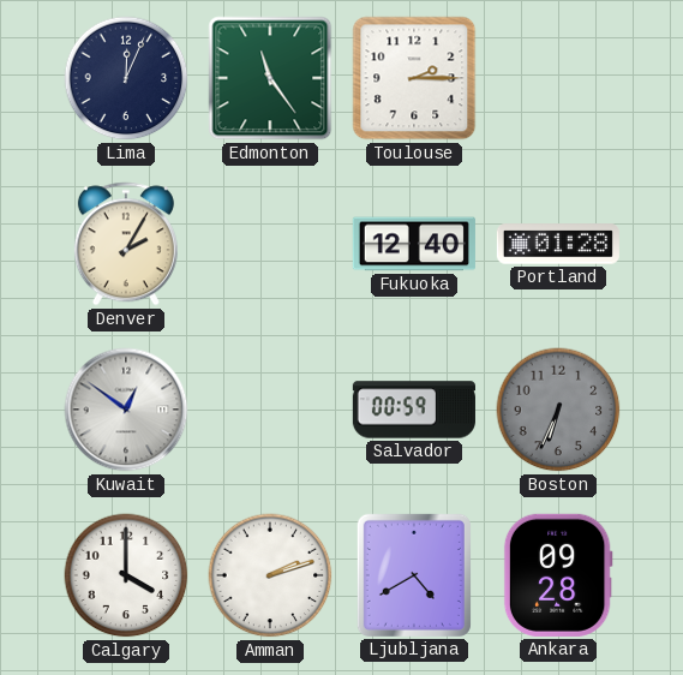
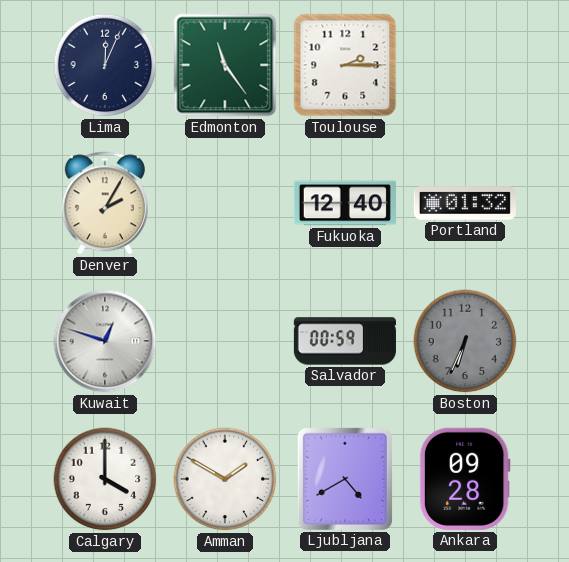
Portland: 01:28 -> 01:32
Kuwait: 12:51 -> 12:48
Amman: 2:12 -> 1:50
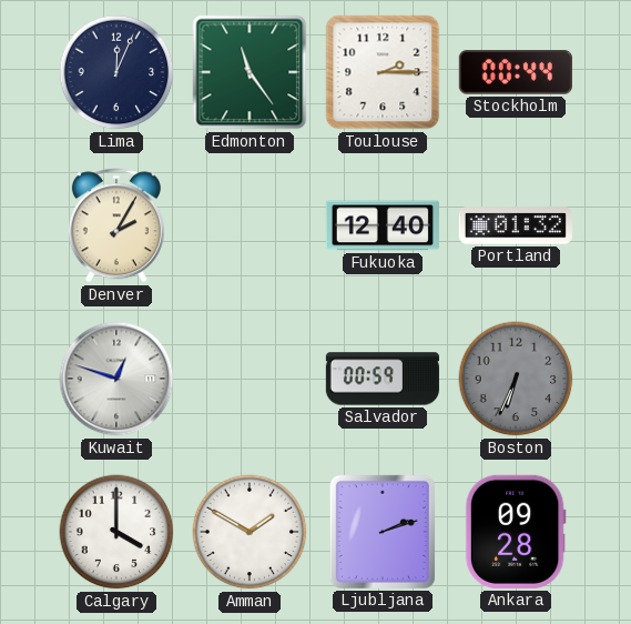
Stockholm: none -> 00:44
Ljubljana: 4:40 -> 2:12
